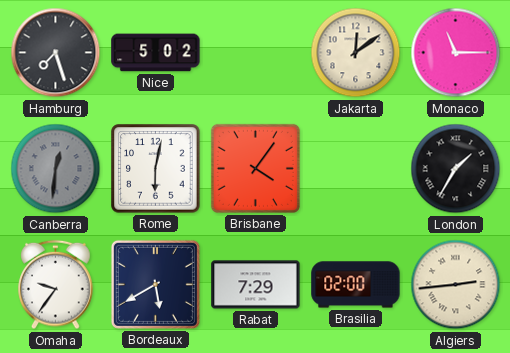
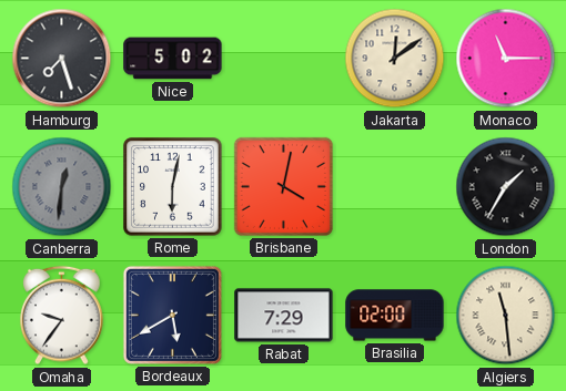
Brisbane: 4:06 -> 4:02
Algiers: 2:44 -> 11:29
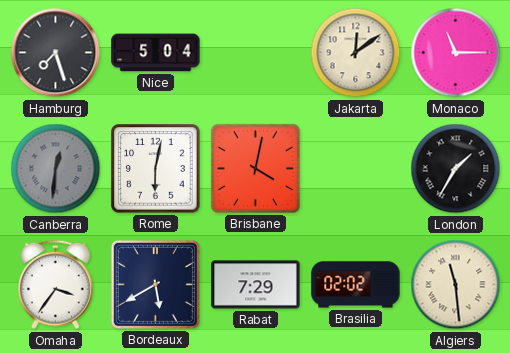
Nice: 5:02 -> 5:04
Omaha: 9:36 -> 3:36
Brasilia: 02:00 -> 02:02
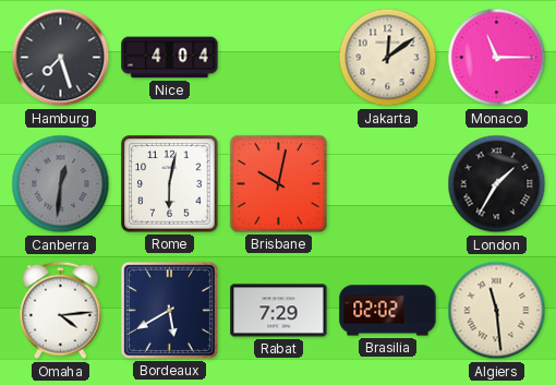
Nice: 5:04 -> 4:04
Brisbane: 4:02 -> 10:02
Omaha: 3:36 -> 4:14
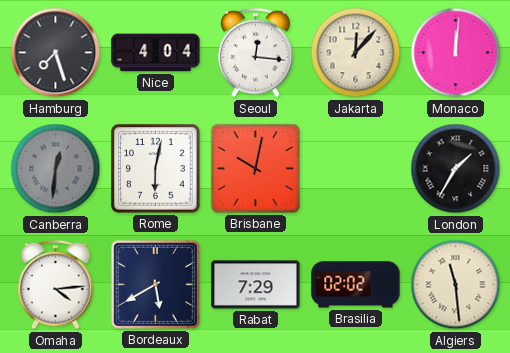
Seoul: none -> 12:16
Jakarta: 12:09 -> 12:07
Monaco: 11:15 -> 12:01
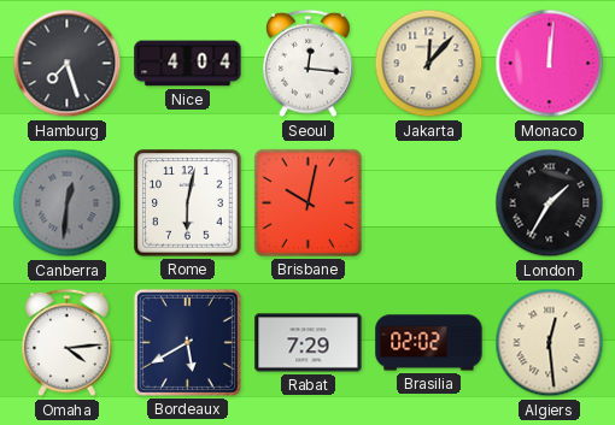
Algiers: 11:29 -> 12:29
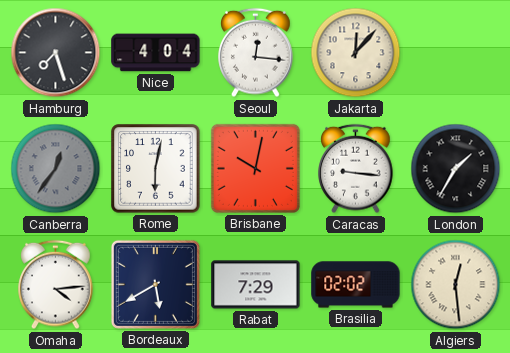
Monaco: 12:01 -> none
Canberra: 12:31 -> 12:36
Caracas: none -> 9:16
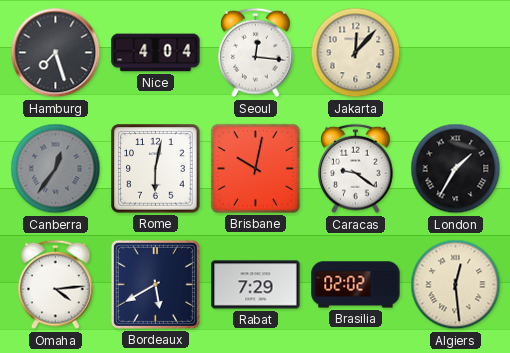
Caracas: 9:16 -> 9:21
